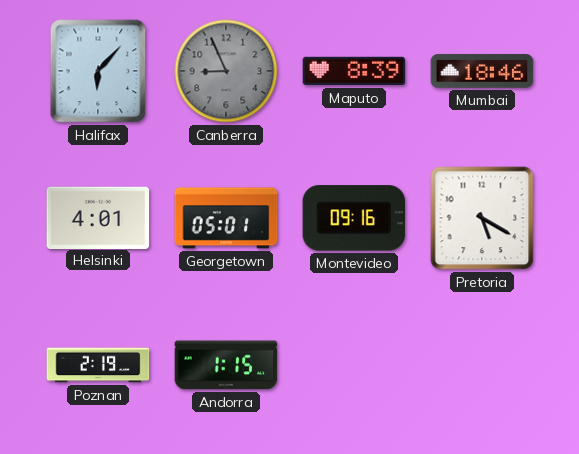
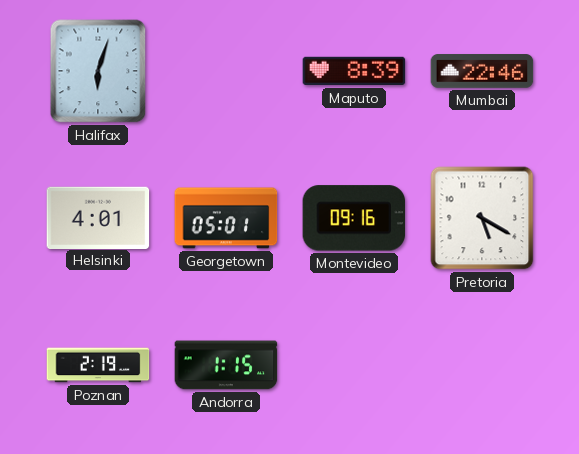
Halifax: 6:07 -> 6:03
Canberra: 8:56 -> none
Mumbai: 18:46 -> 22:46
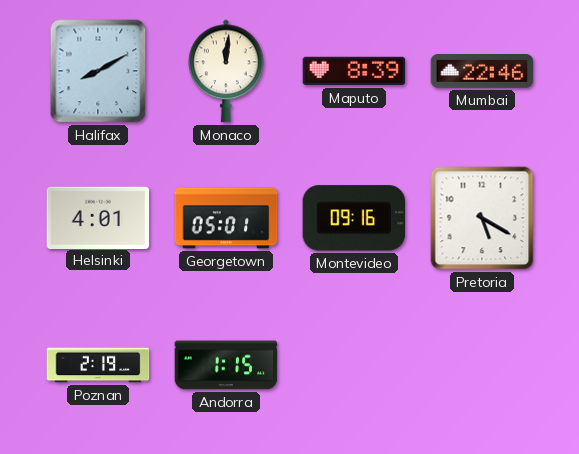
Halifax: 6:03 -> 8:10
Monaco: none -> 12:01
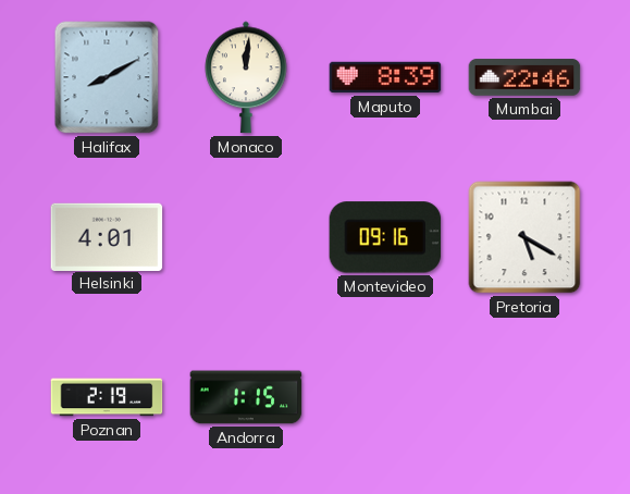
Georgetown: 05:01 -> none
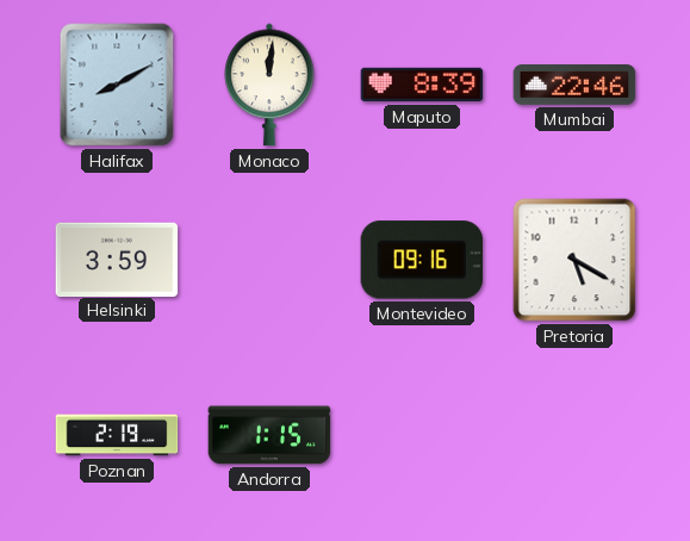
Helsinki: 4:01 -> 3:59
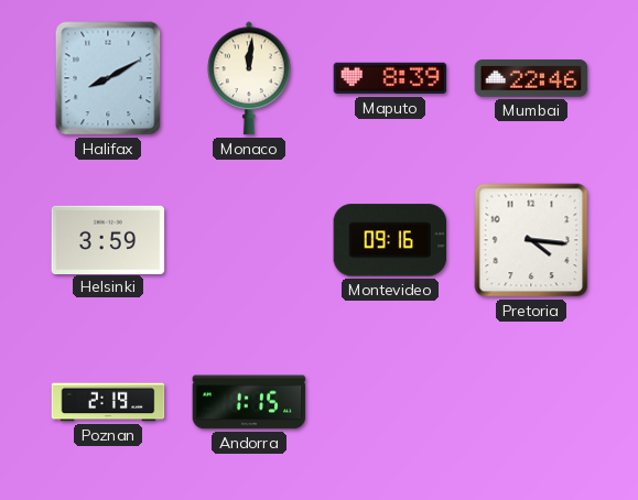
Pretoria: 5:20 -> 4:16
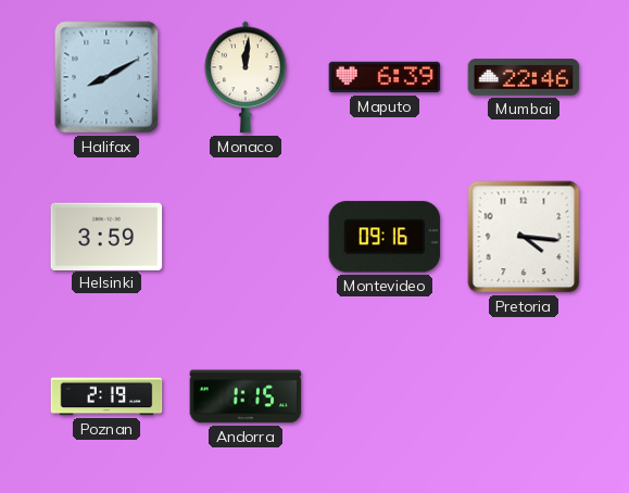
Maputo: 8:39 -> 6:39
